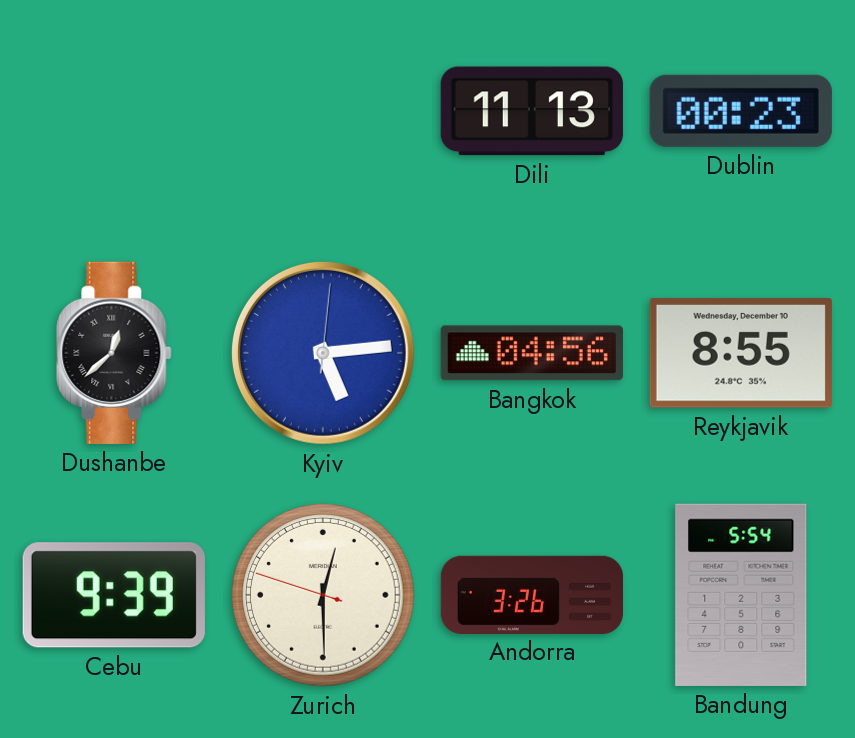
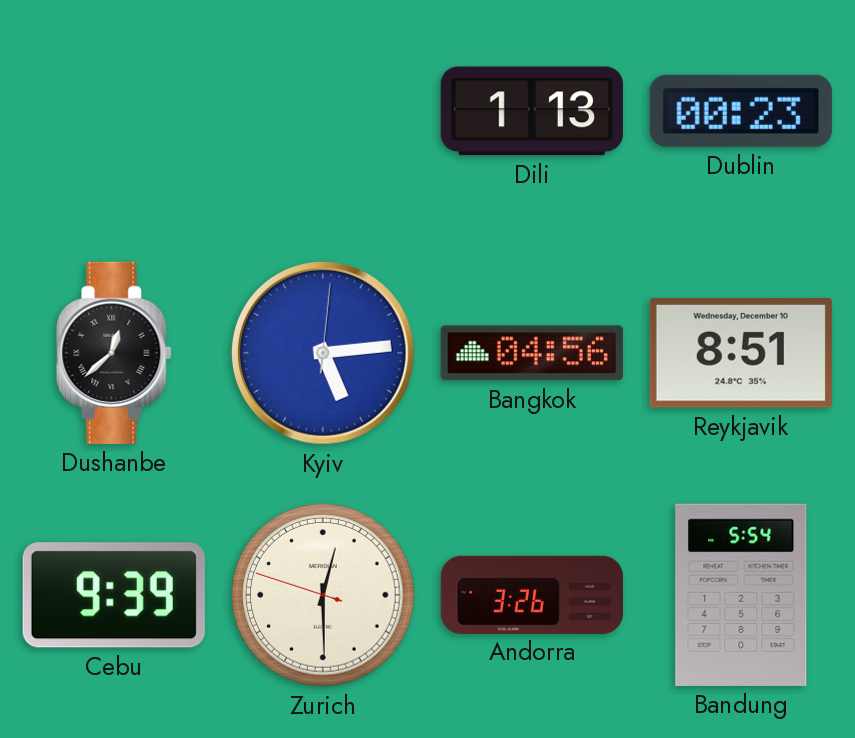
Dili: 11:13 -> 1:13
Reykjavik: 8:55 -> 8:51
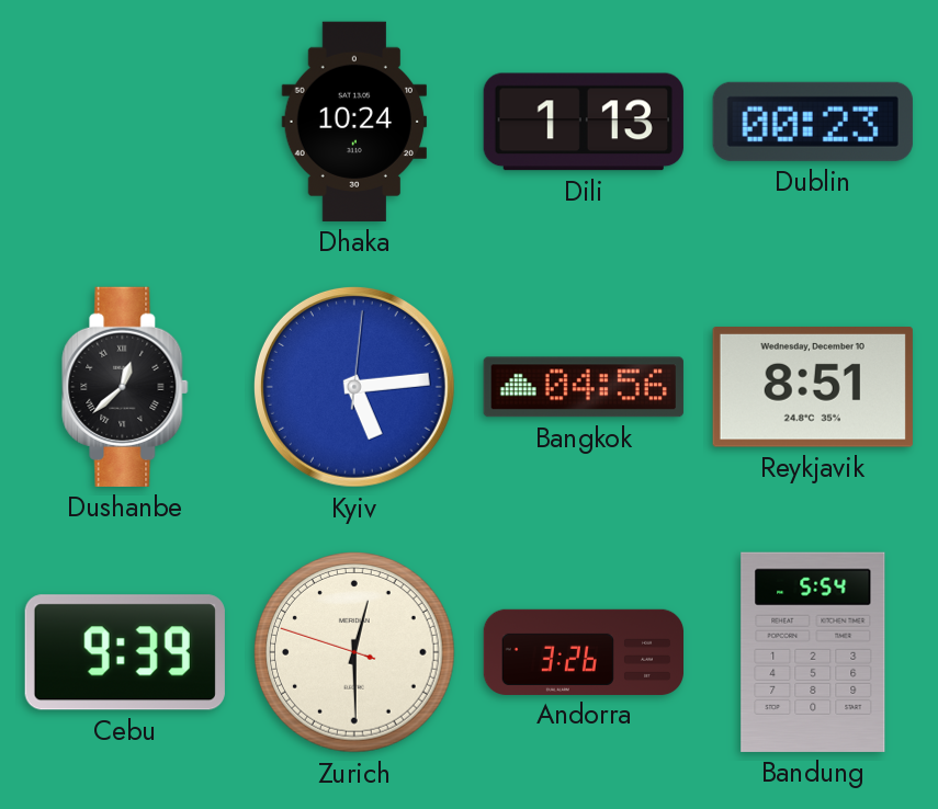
Dhaka: none -> 10:24
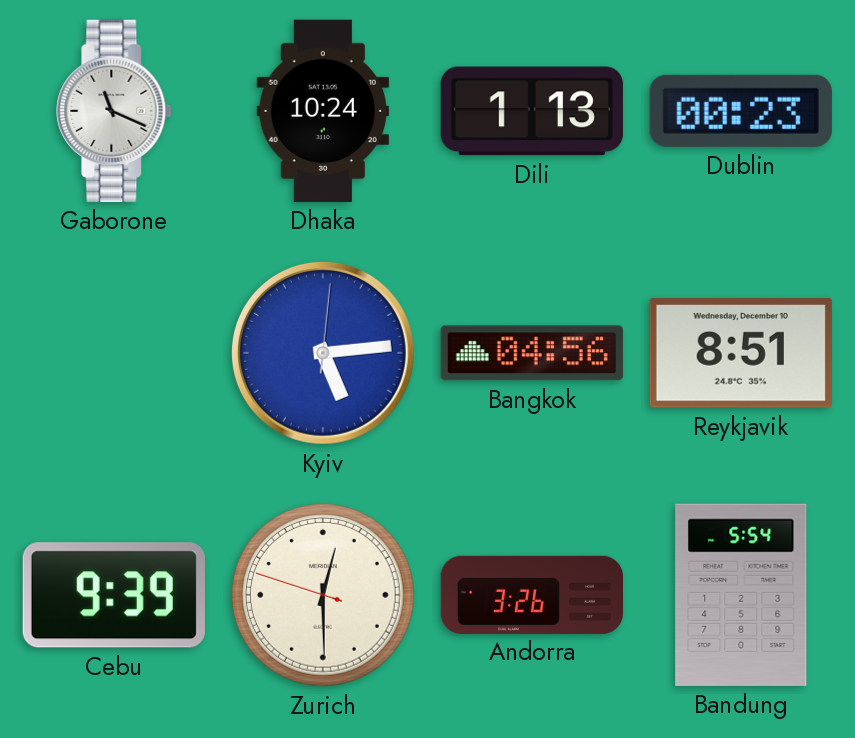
Gaborone: none -> 11:19
Dushanbe: 12:38 -> none
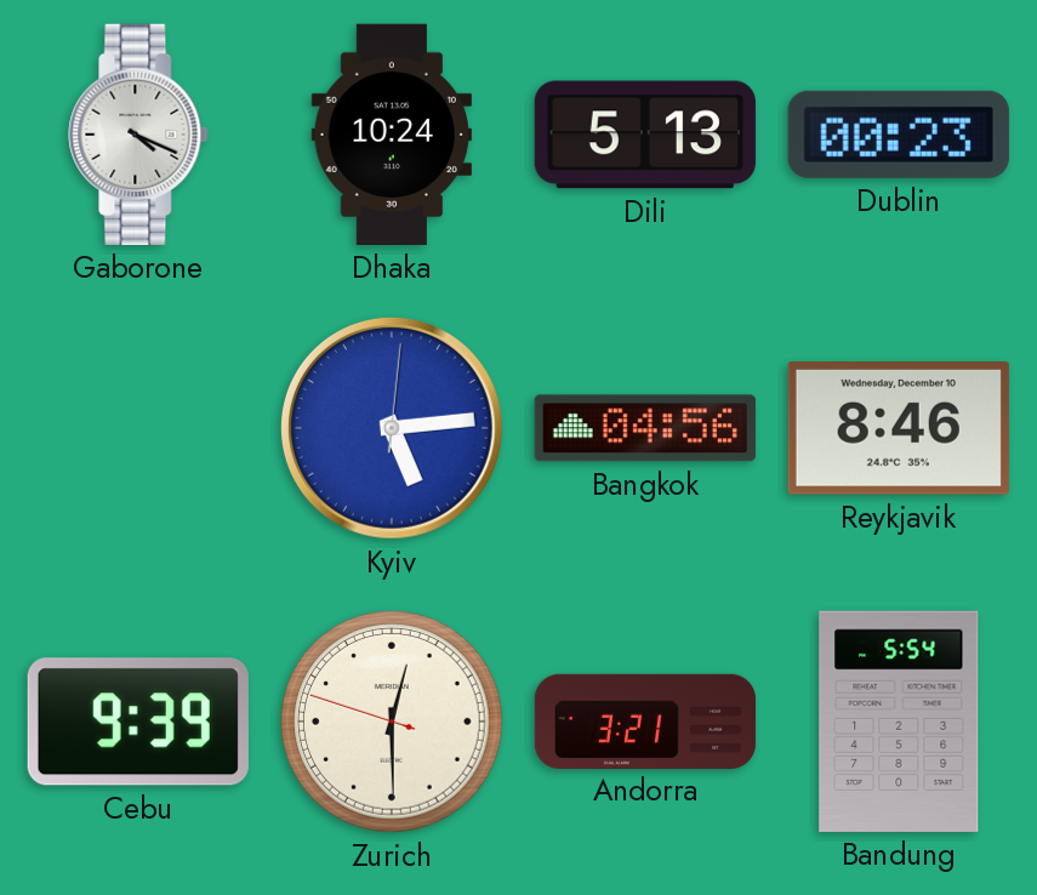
Gaborone: 11:19 -> 4:19
Dili: 1:13 -> 5:13
Reykjavik: 8:51 -> 8:46
Andorra: 3:26 -> 3:21
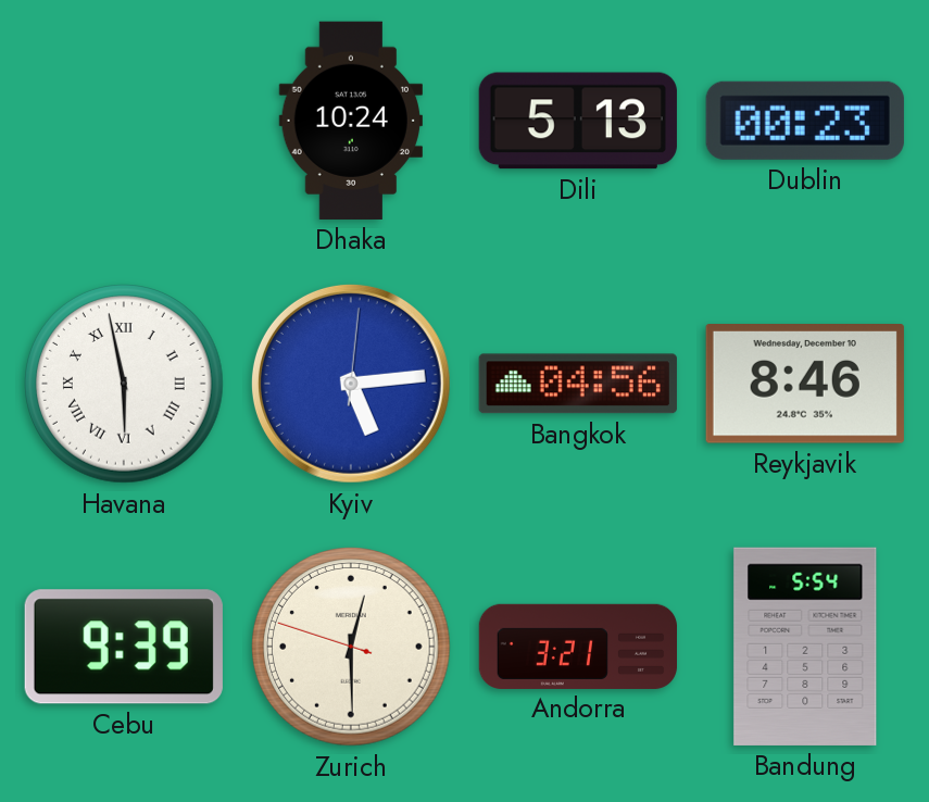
Gaborone: 4:19 -> none
Havana: none -> 5:58
